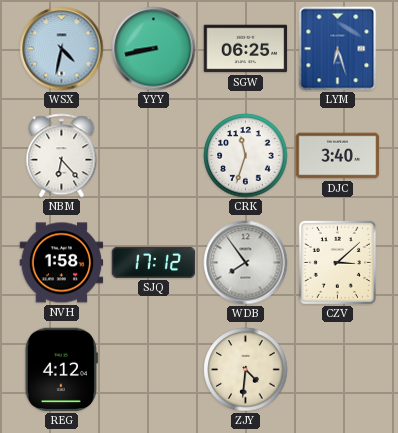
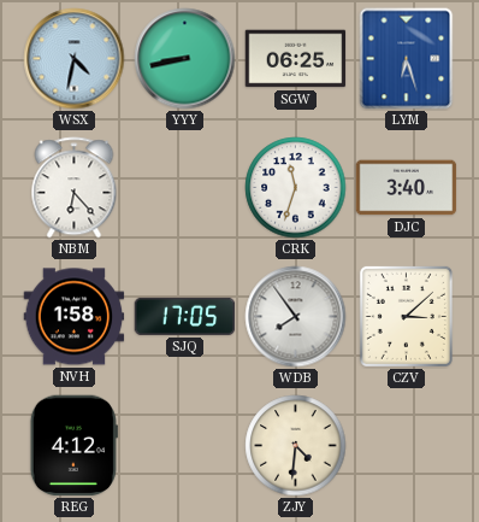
SJQ: 17:12 -> 17:05
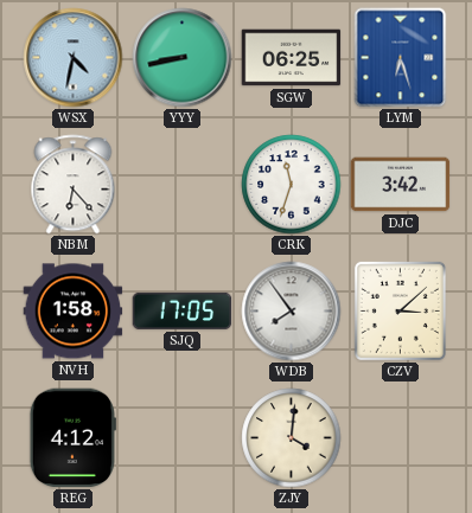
DJC: 3:40 -> 3:42
ZJY: 4:31 -> 4:01
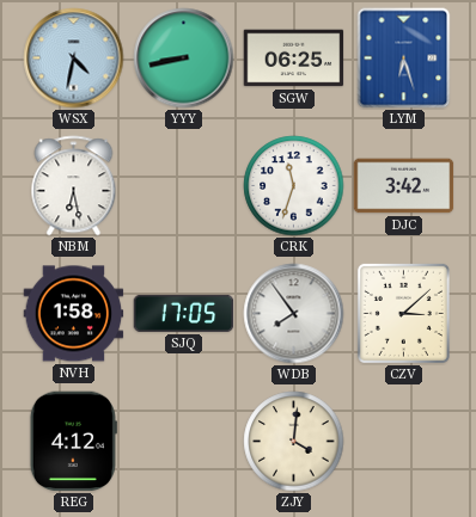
NBM: 6:23 -> 6:28
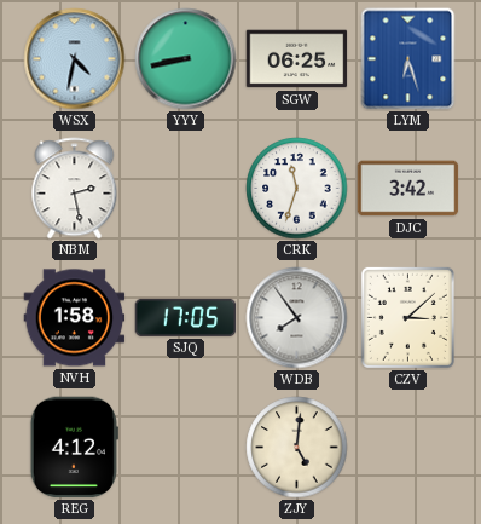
NBM: 6:28 -> 2:28
ZJY: 4:01 -> 5:01
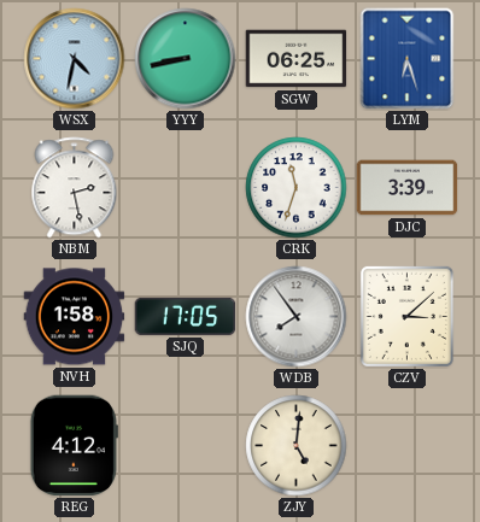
DJC: 3:42 -> 3:39
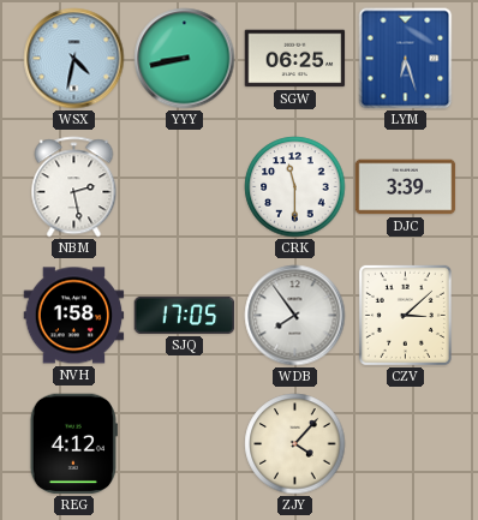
CRK: 11:33 -> 11:30
ZJY: 5:01 -> 4:07
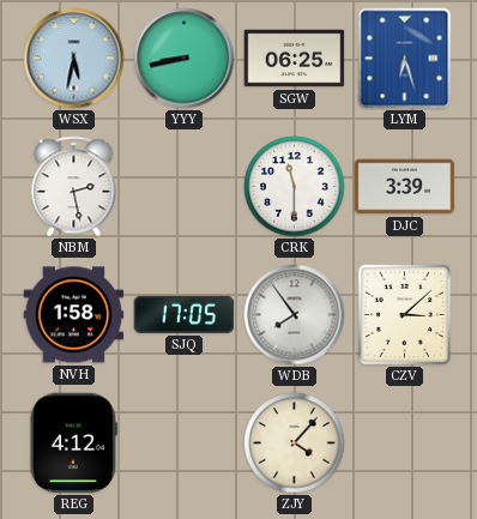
WSX: 4:32 -> 5:32
